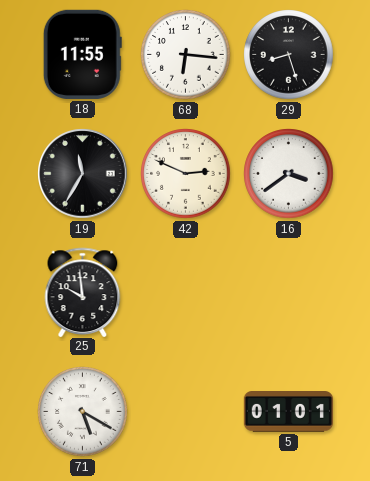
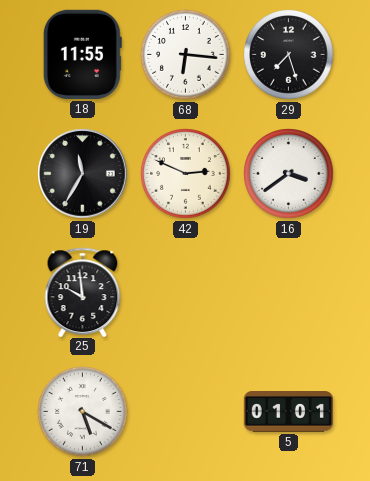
29: 8:27 -> 7:27
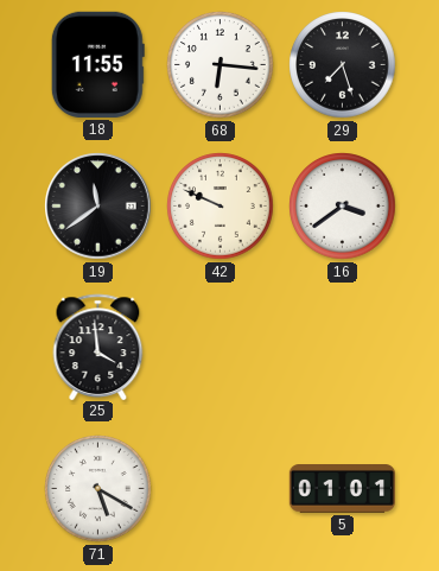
19: 11:35 -> 11:39
42: 2:49 -> 9:49
25: 9:59 -> 3:59
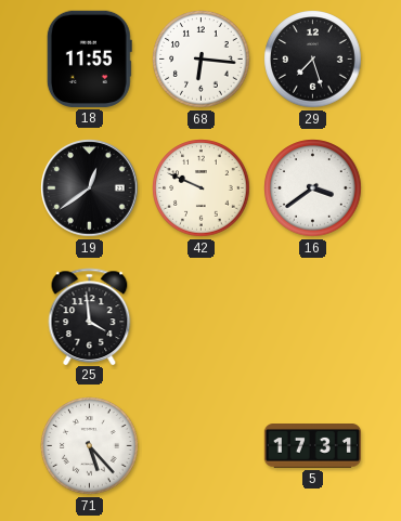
19: 11:39 -> 12:39
71: 5:20 -> 5:23
5: 01:01 -> 17:31
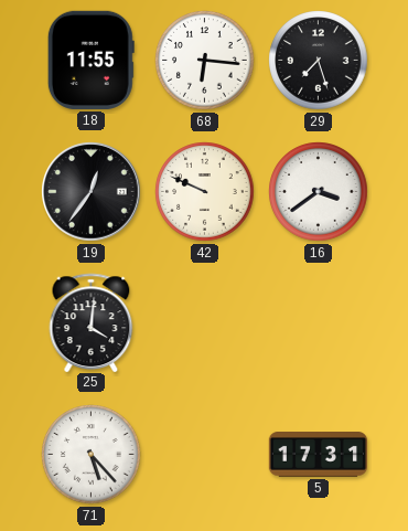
19: 12:39 -> 12:36
25: 3:59 -> 4:01
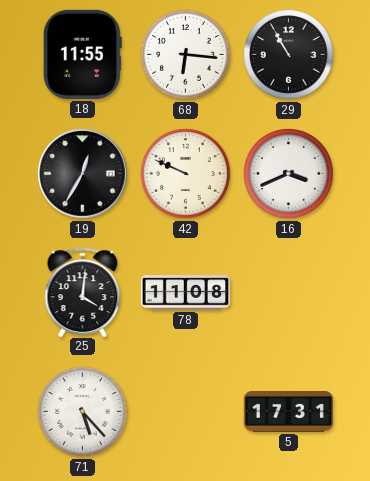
29: 7:27 -> 10:55
19: 12:36 -> 12:35
16: 3:39 -> 3:41
78: none -> 11:08
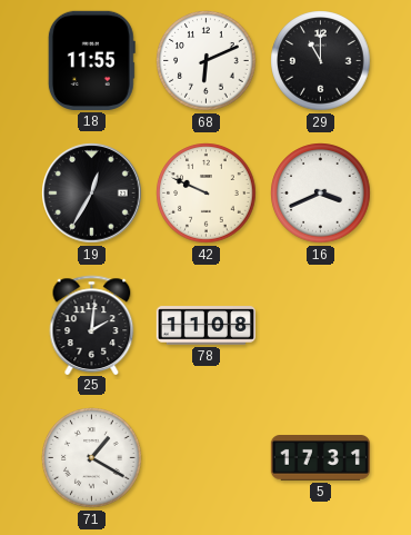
68: 6:16 -> 6:11
29: 10:55 -> 11:00
25: 4:01 -> 2:01
71: 5:23 -> 1:20
